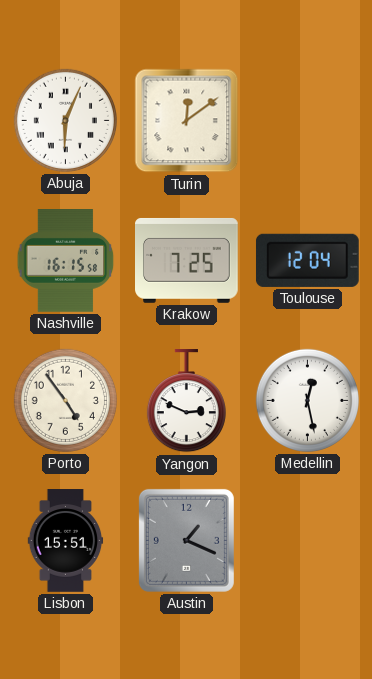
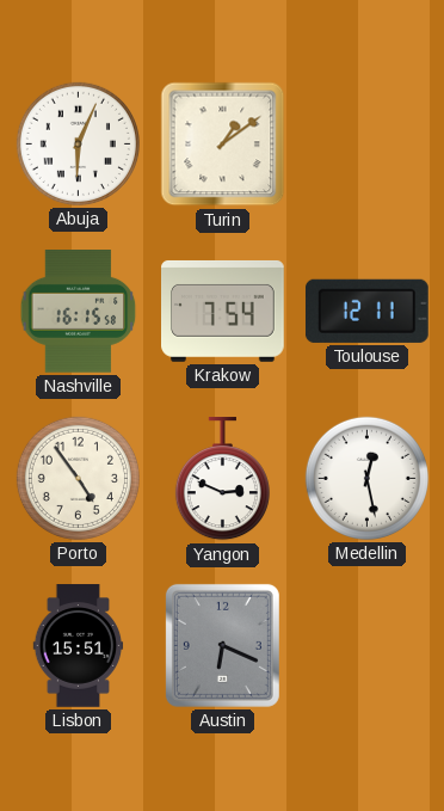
Turin: 12:09 -> 1:09
Krakow: 7:25 -> 7:54
Toulouse: 12:04 -> 12:11
Austin: 1:19 -> 6:19
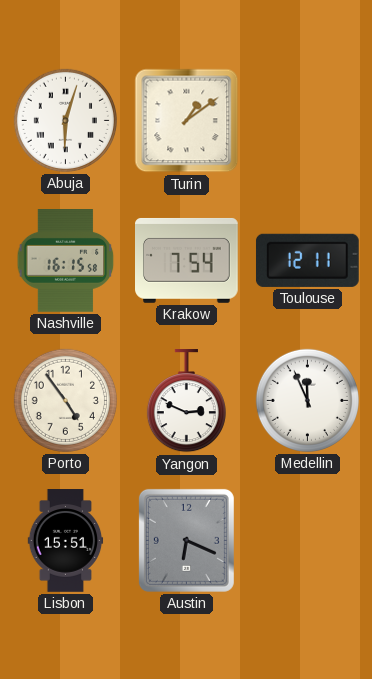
Abuja: 6:04 -> 6:03
Medellin: 12:28 -> 11:56
